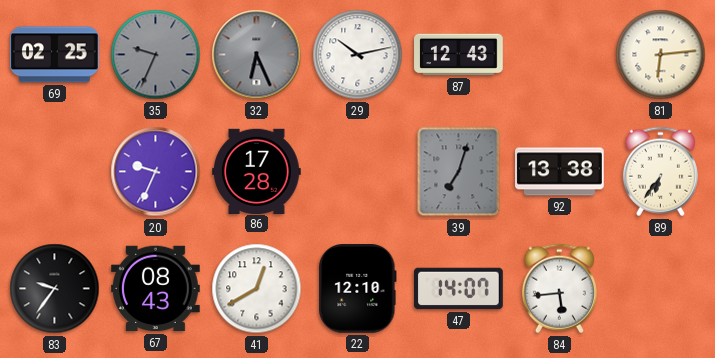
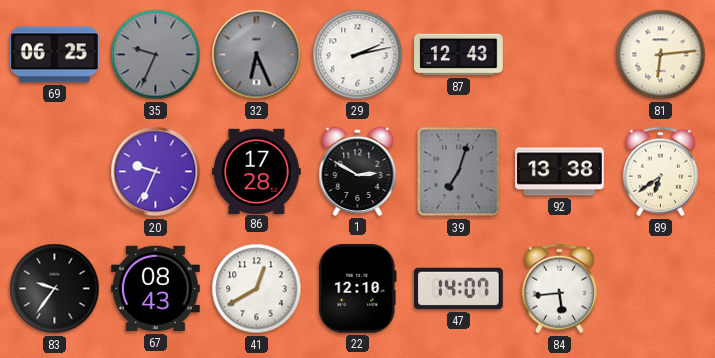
69: 02:25 -> 06:25
29: 10:13 -> 2:13
1: none -> 2:50
89: 6:36 -> 6:39
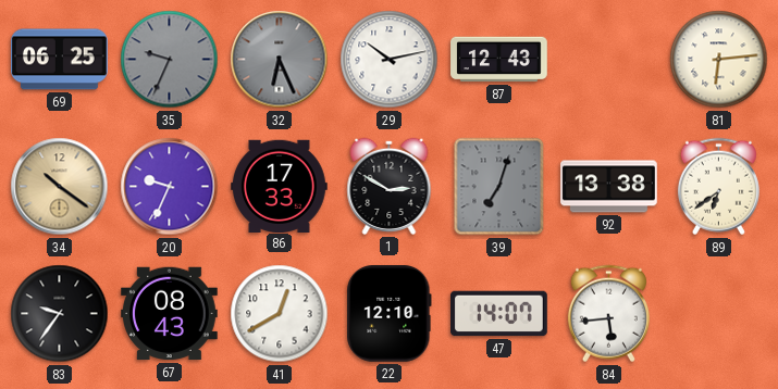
29: 2:13 -> 10:13
34: none -> 10:21
86: 17:28 -> 17:33
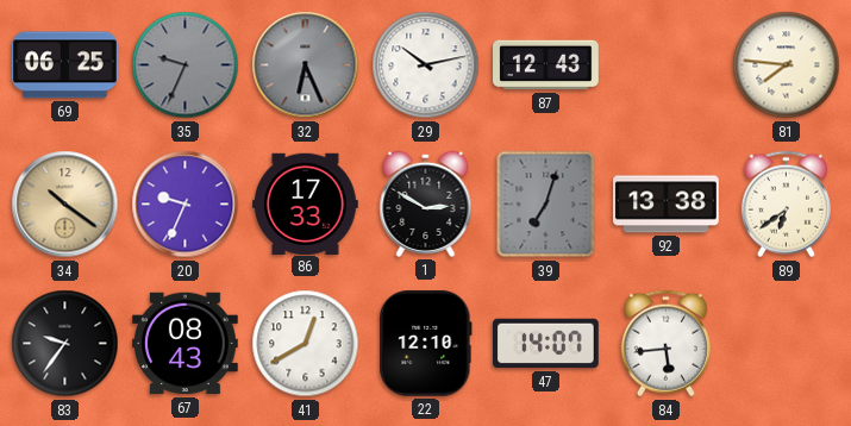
81: 6:14 -> 7:46
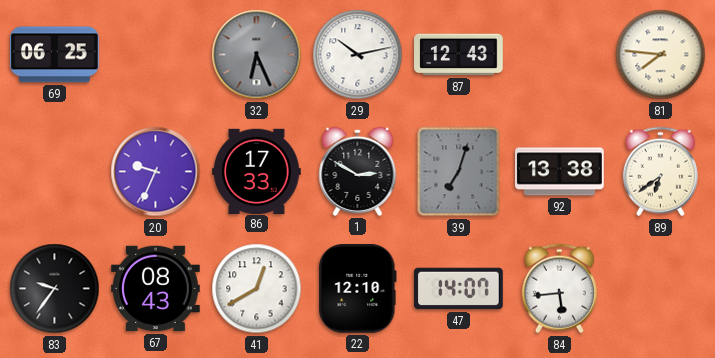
35: 9:34 -> none
34: 10:21 -> none
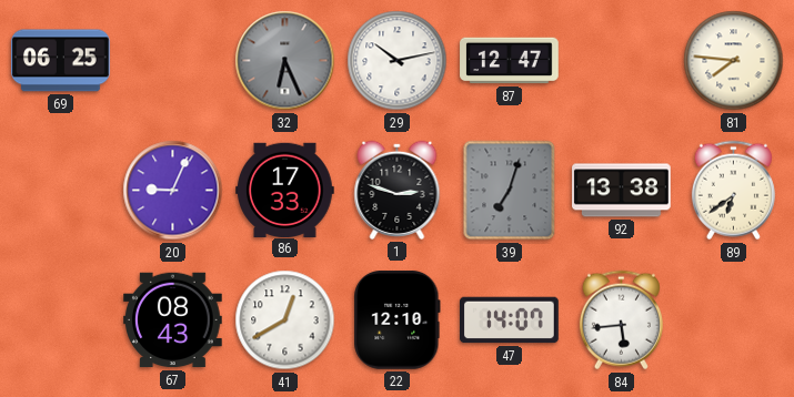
87: 12:43 -> 12:47
20: 9:34 -> 9:04
1: 2:50 -> 2:48
83: 9:36 -> none
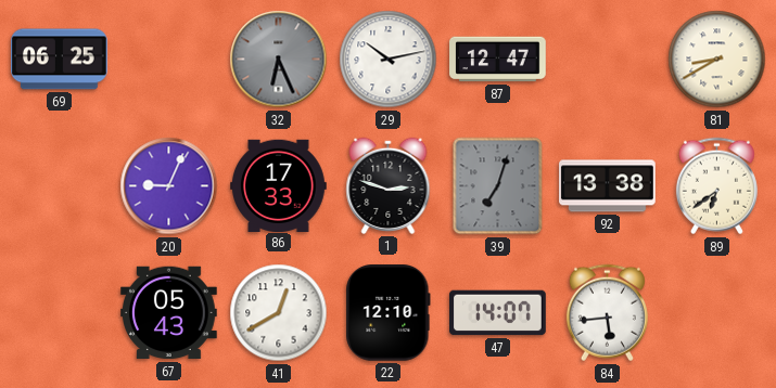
81: 7:46 -> 8:40
67: 08:43 -> 05:43
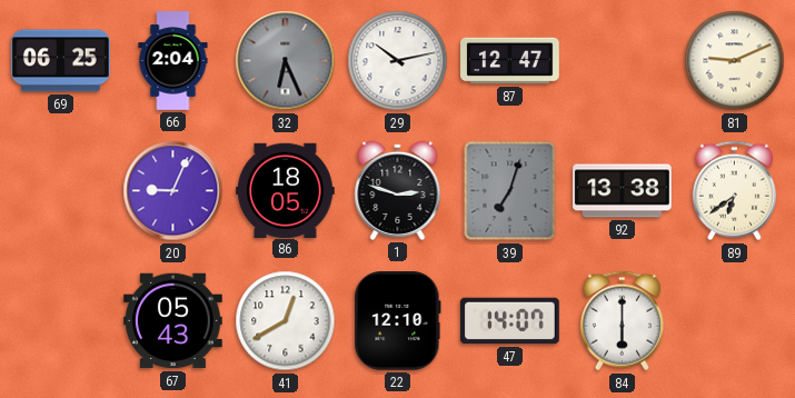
66: none -> 2:04
81: 8:40 -> 9:11
86: 17:33 -> 18:05
84: 5:44 -> 6:00
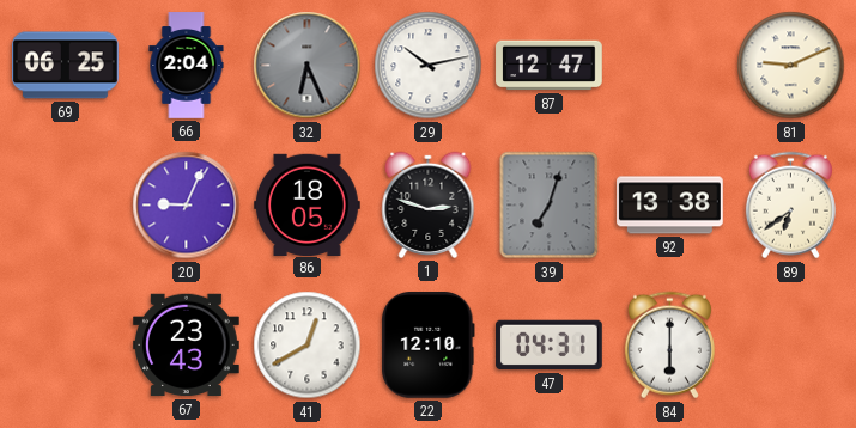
67: 05:43 -> 23:43
47: 14:07 -> 04:31
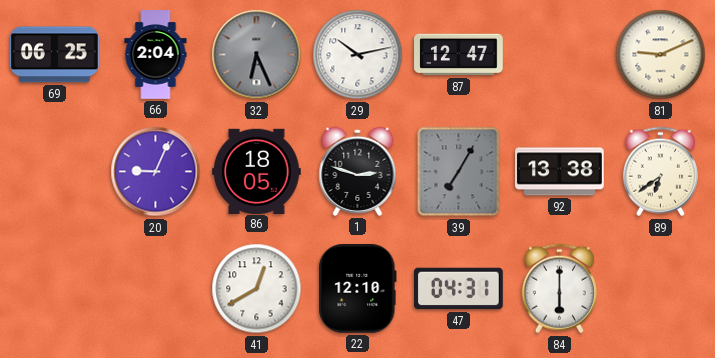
39: 7:03 -> 7:05
67: 23:43 -> none
